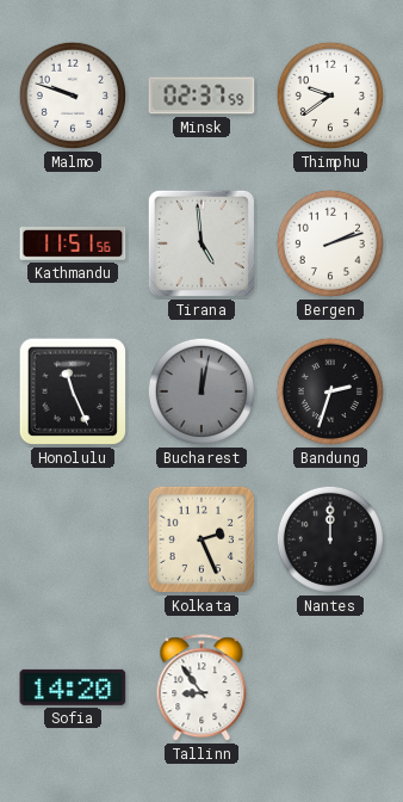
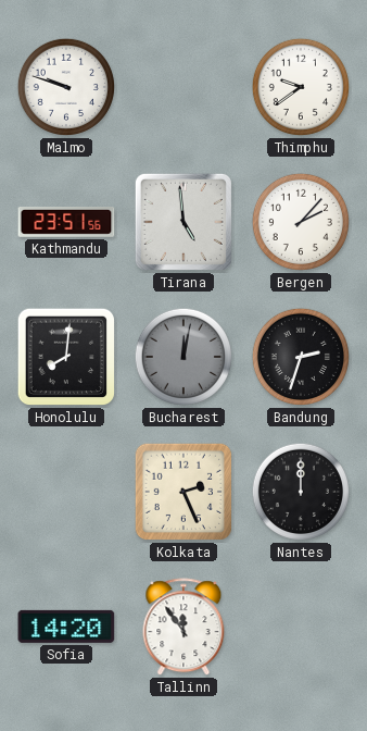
Minsk: 02:37 -> none
Kathmandu: 11:51 -> 23:51
Bergen: 2:12 -> 2:07
Honolulu: 11:26 -> 8:01
Tallinn: 8:54 -> 11:54
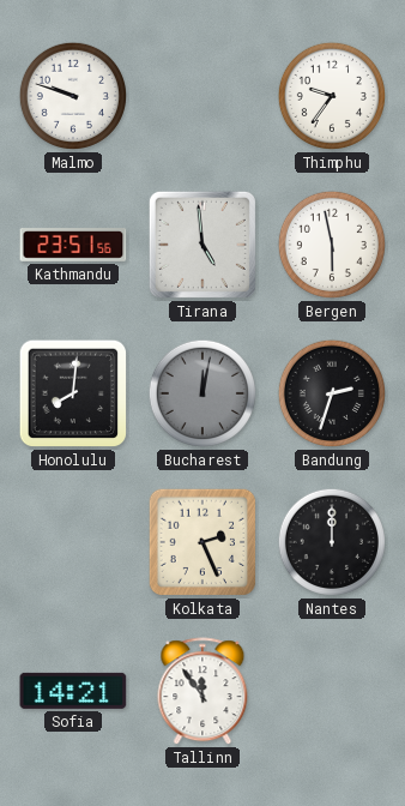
Thimphu: 9:39 -> 9:36
Bergen: 2:07 -> 5:58
Sofia: 14:20 -> 14:21
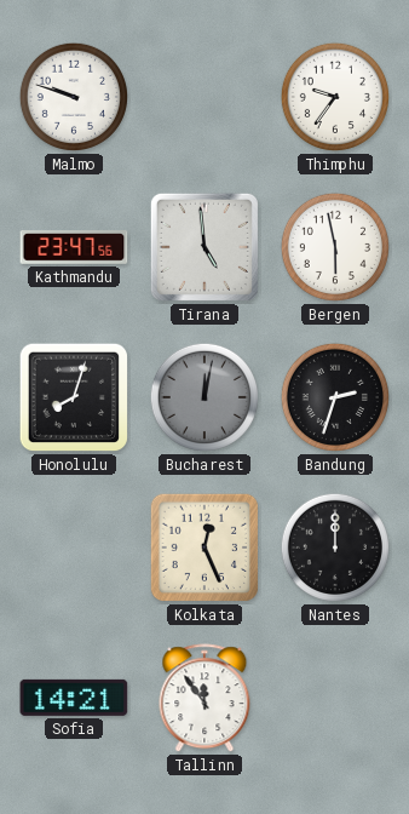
Kathmandu: 23:51 -> 23:47
Honolulu: 8:01 -> 8:03
Kolkata: 2:26 -> 12:26
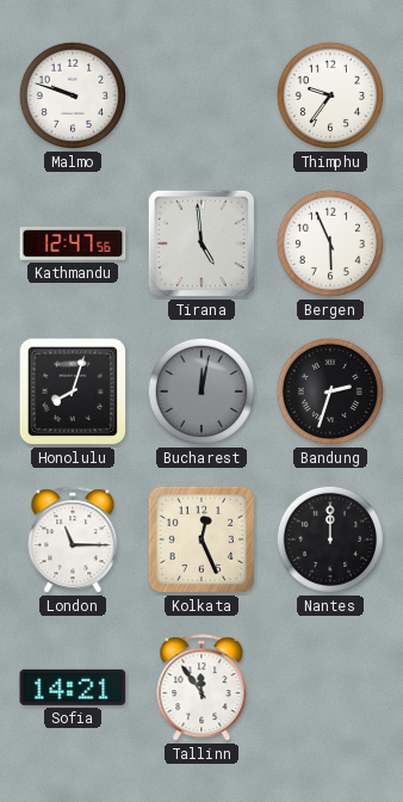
Kathmandu: 23:47 -> 12:47
Bergen: 5:58 -> 5:56
London: none -> 11:15
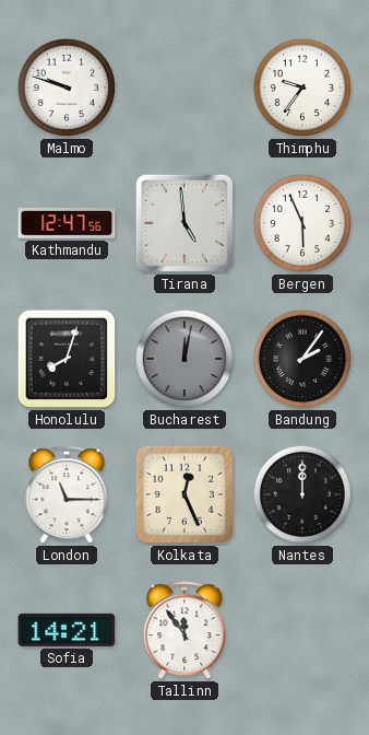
Bandung: 2:33 -> 2:06
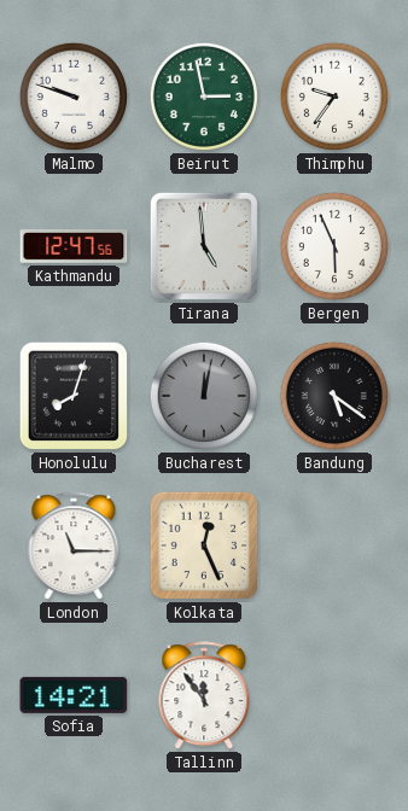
Beirut: none -> 2:58
Bandung: 2:06 -> 5:21
Nantes: 12:00 -> none
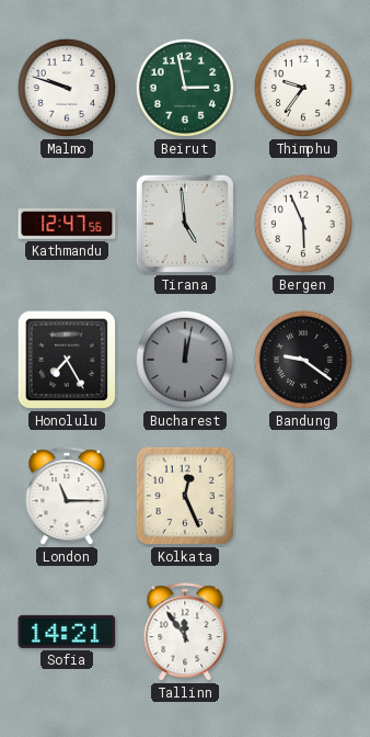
Honolulu: 8:03 -> 7:25
Bandung: 5:21 -> 9:21
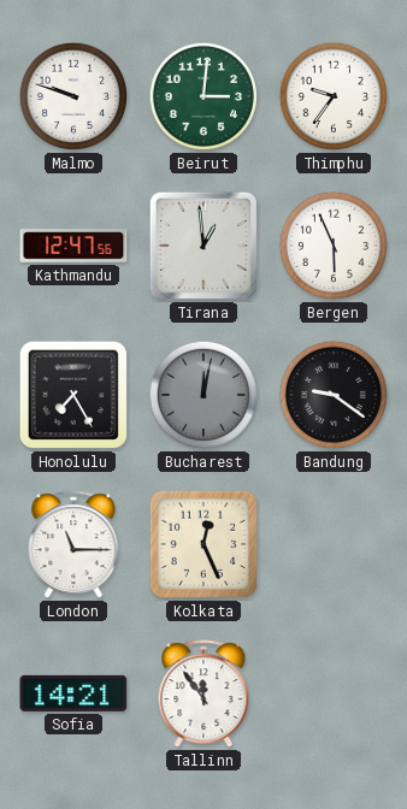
Beirut: 2:58 -> 3:01
Tirana: 4:59 -> 12:59
